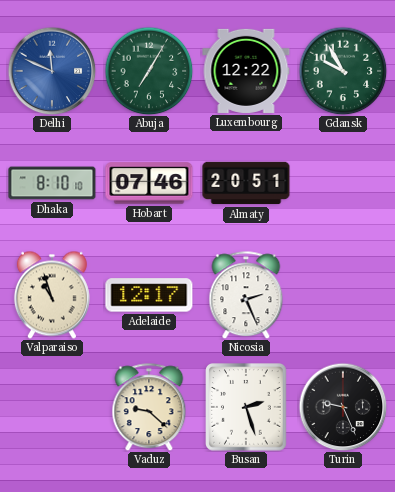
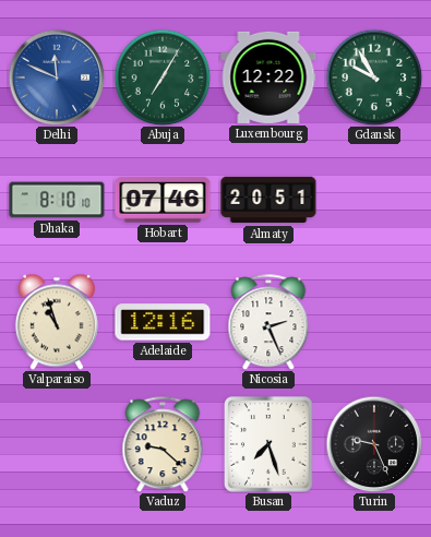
Adelaide: 12:17 -> 12:16
Busan: 2:27 -> 7:27
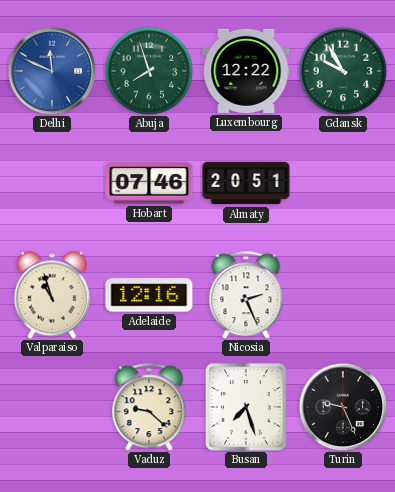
Abuja: 7:05 -> 7:57
Dhaka: 8:10 -> none
